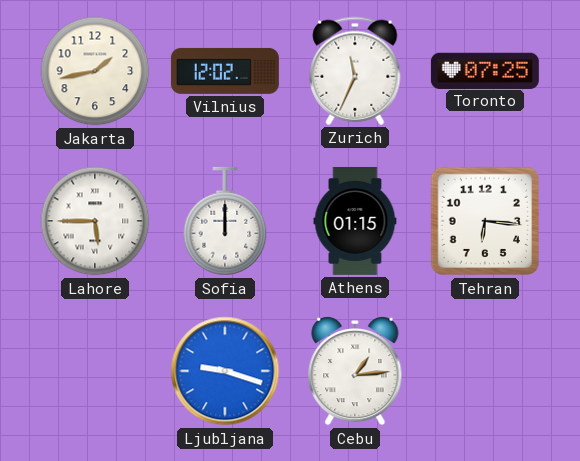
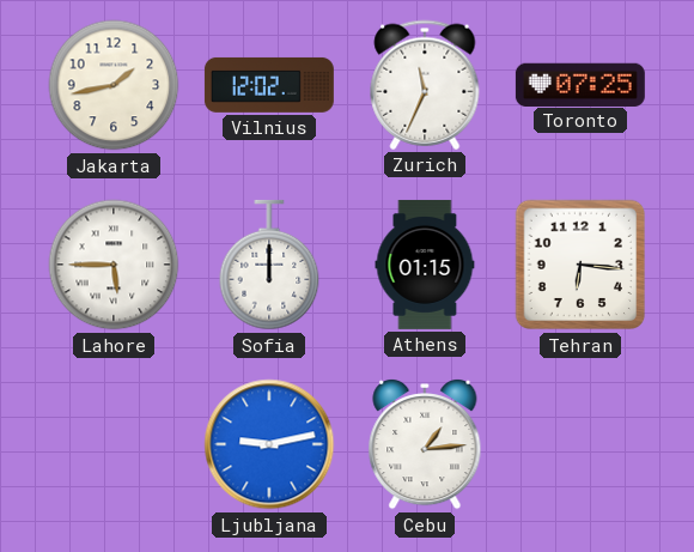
Ljubljana: 9:18 -> 9:13
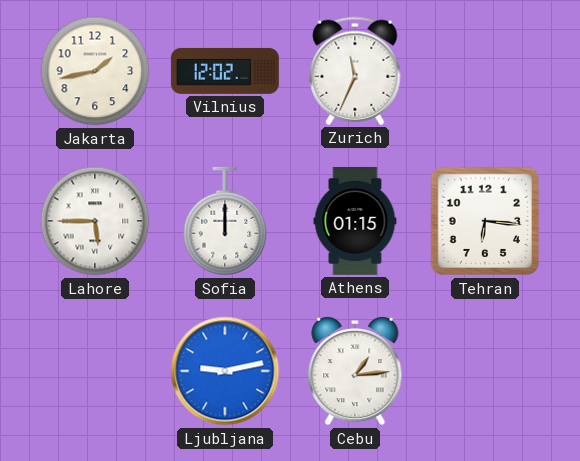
Toronto: 07:25 -> none
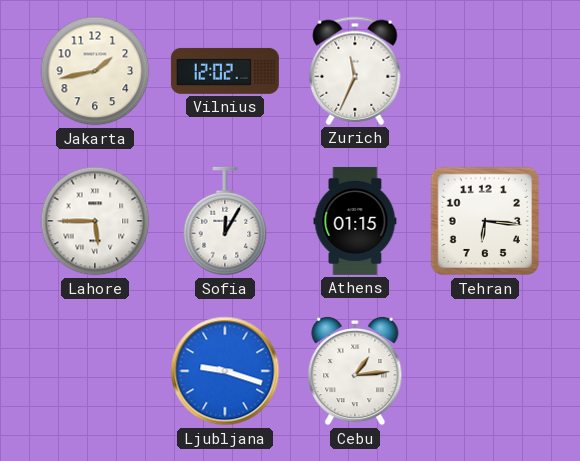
Sofia: 12:00 -> 12:05
Ljubljana: 9:13 -> 9:18
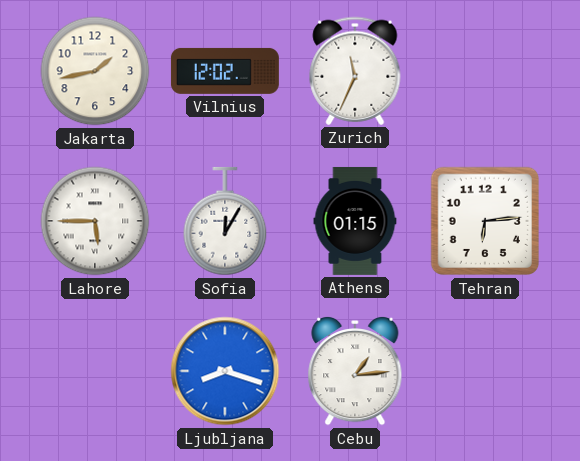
Tehran: 6:16 -> 6:14
Ljubljana: 9:18 -> 8:18
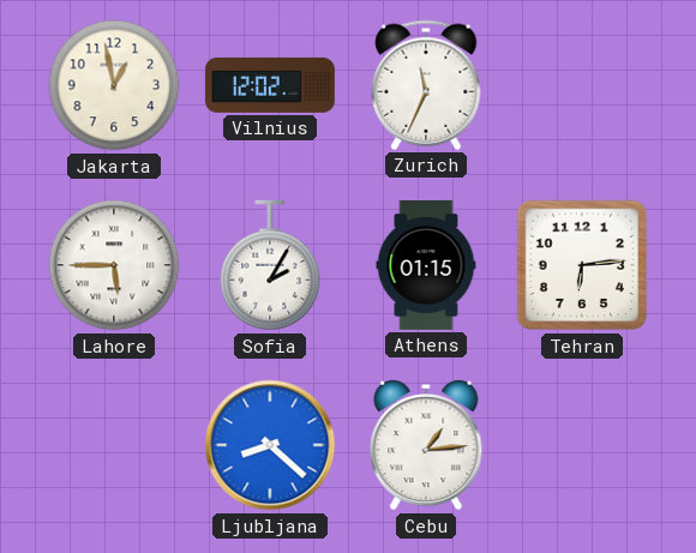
Jakarta: 1:43 -> 12:58
Sofia: 12:05 -> 2:05
Ljubljana: 8:18 -> 8:22
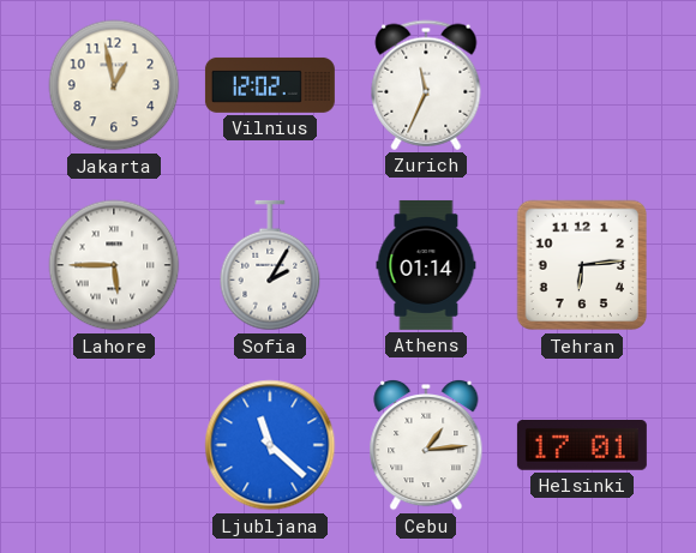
Athens: 01:15 -> 01:14
Ljubljana: 8:22 -> 11:22
Helsinki: none -> 17:01
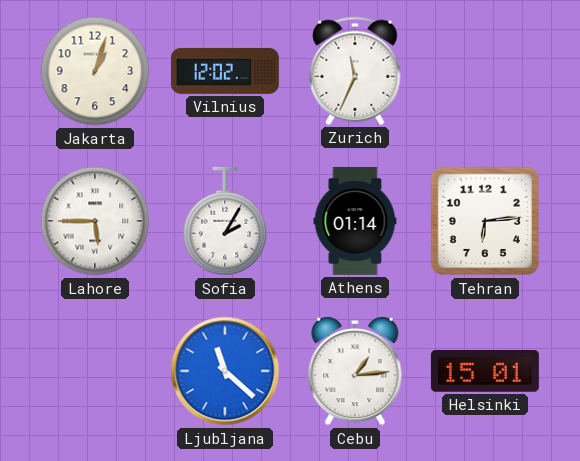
Jakarta: 12:58 -> 1:03
Helsinki: 17:01 -> 15:01
